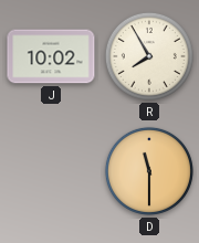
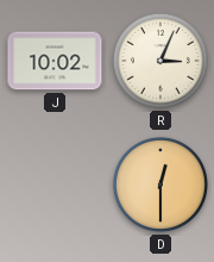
R: 7:55 -> 3:04
D: 11:30 -> 12:30
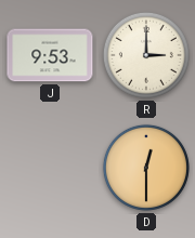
J: 10:02 -> 9:53
R: 3:04 -> 3:00
